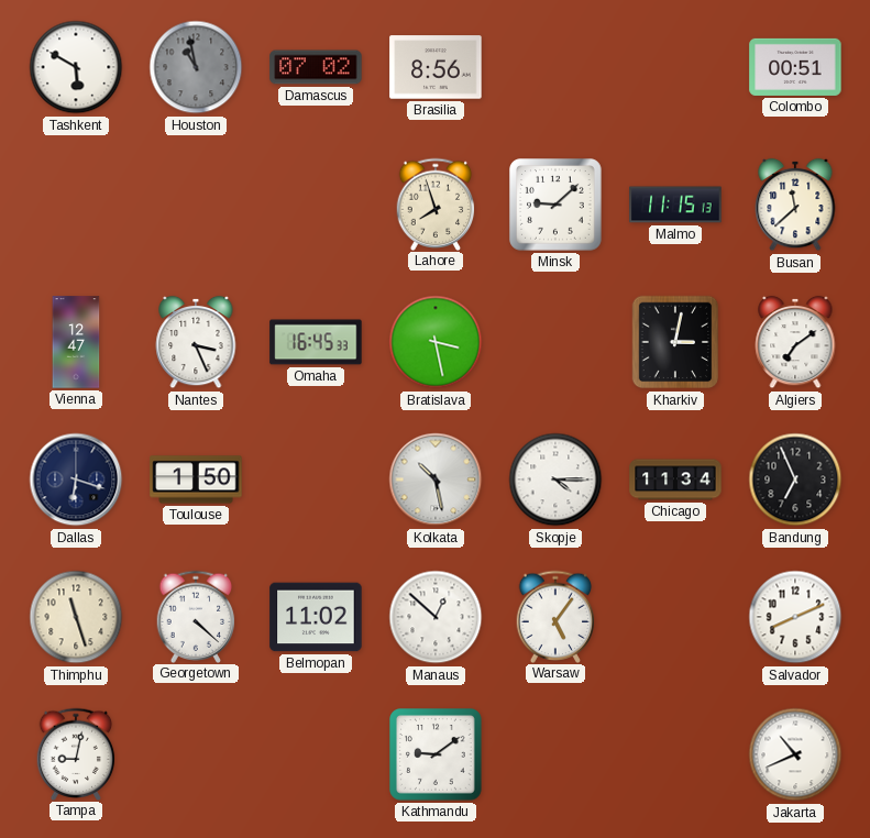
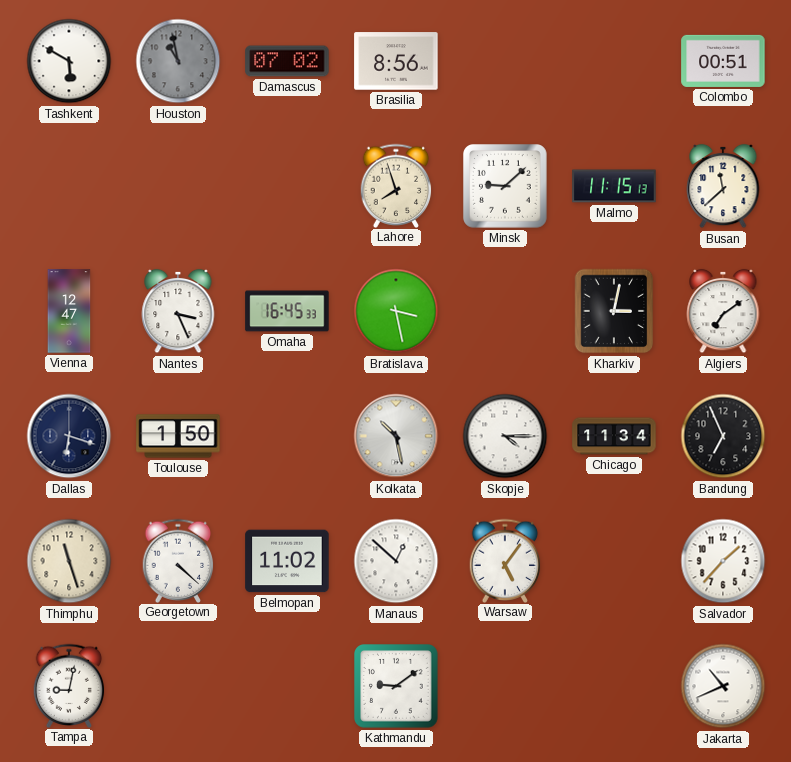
Salvador: 8:11 -> 1:37
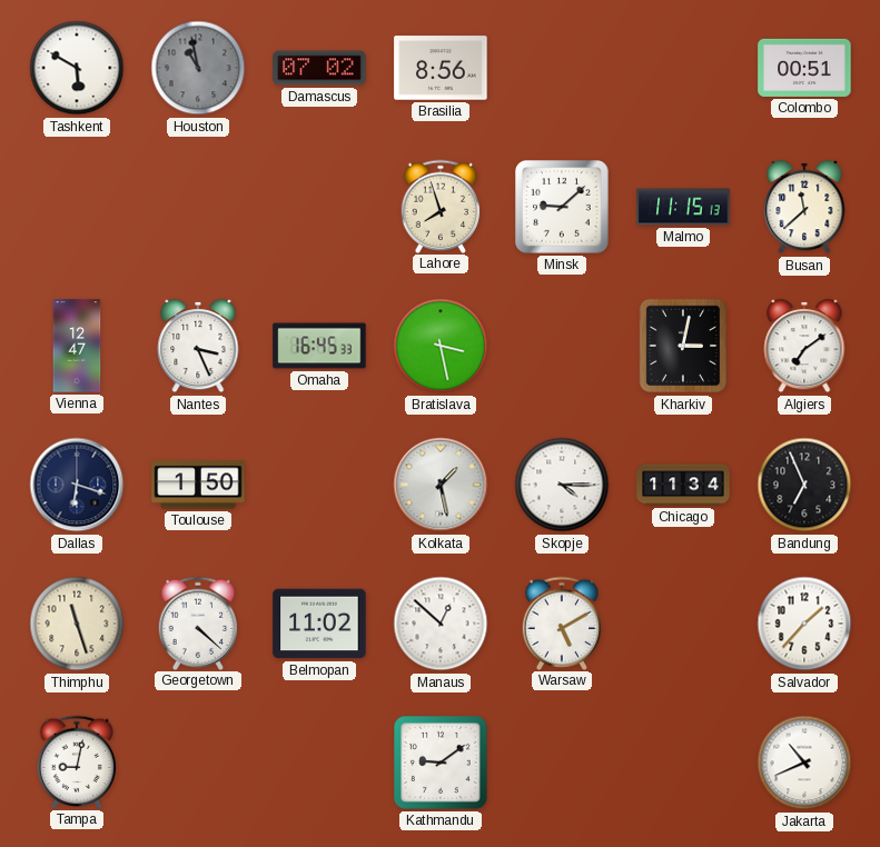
Kolkata: 10:28 -> 1:28
Warsaw: 5:06 -> 5:10
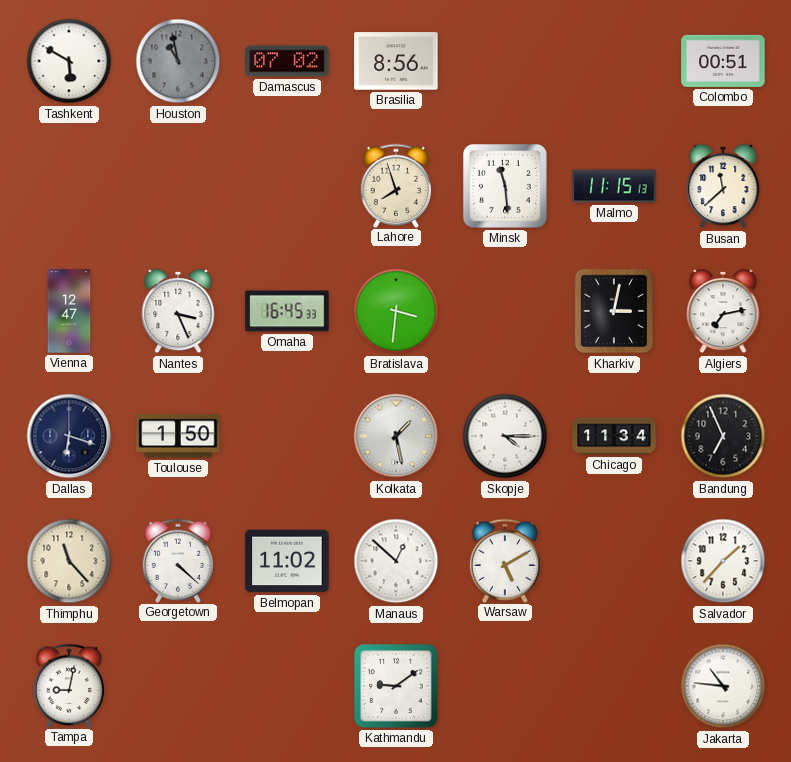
Minsk: 9:08 -> 11:29
Bratislava: 3:28 -> 3:31
Algiers: 7:09 -> 7:13
Thimphu: 11:27 -> 11:23
Jakarta: 10:41 -> 10:46
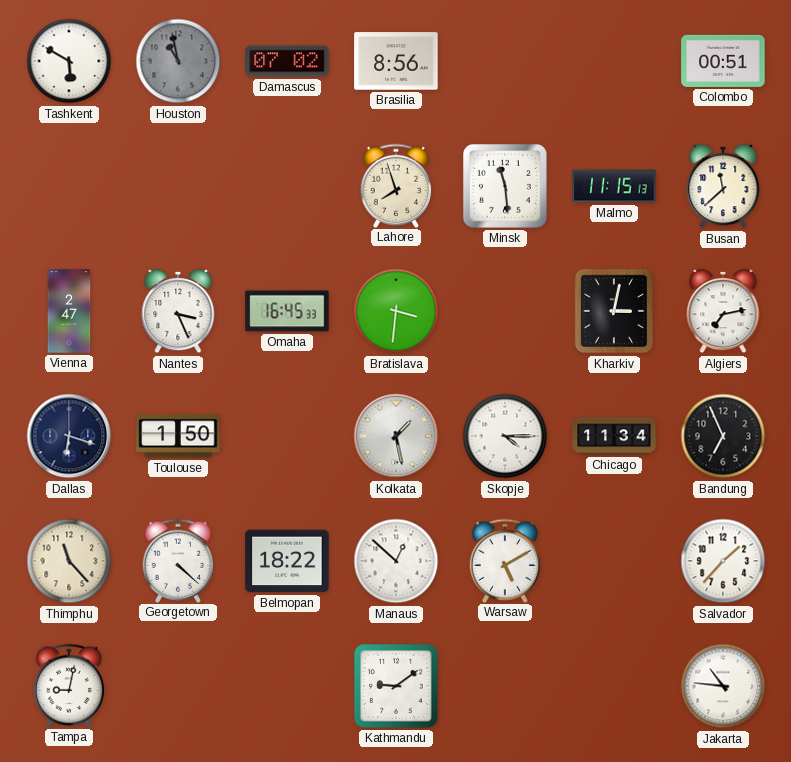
Vienna: 12:47 -> 2:47
Belmopan: 11:02 -> 18:22
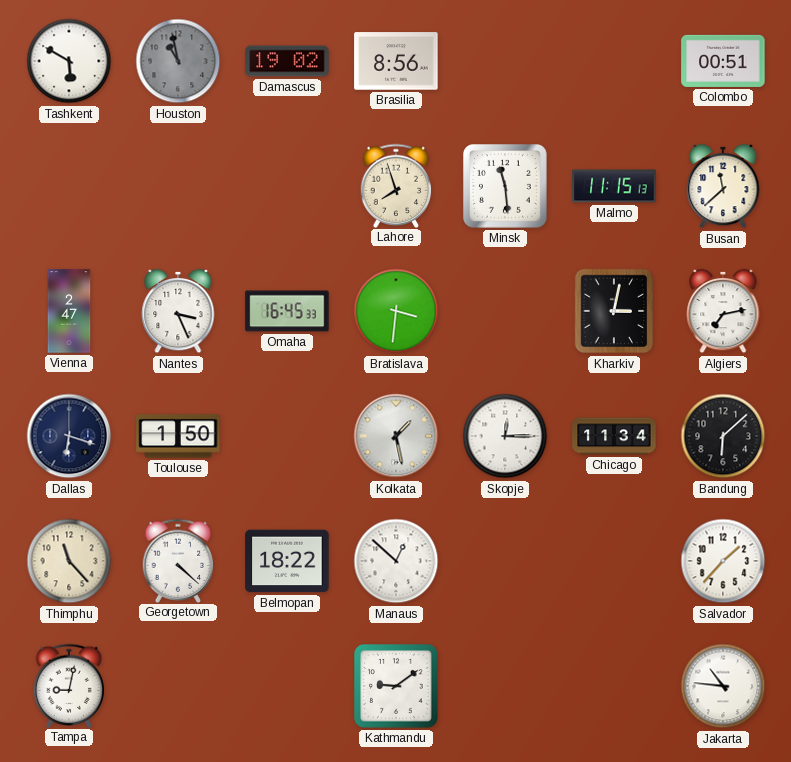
Damascus: 07:02 -> 19:02
Skopje: 4:15 -> 12:15
Bandung: 6:56 -> 6:08
Warsaw: 5:10 -> none
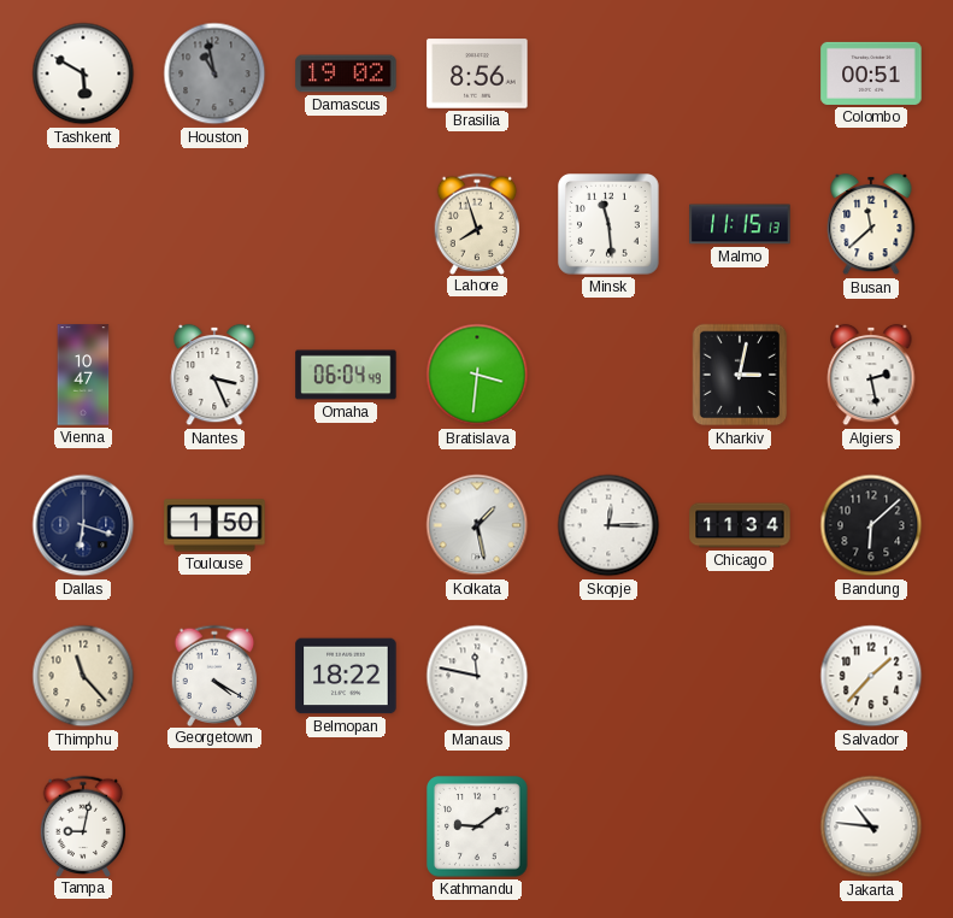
Vienna: 2:47 -> 10:47
Omaha: 16:45 -> 06:04
Algiers: 7:13 -> 2:28
Georgetown: 4:22 -> 4:20
Manaus: 12:52 -> 11:47
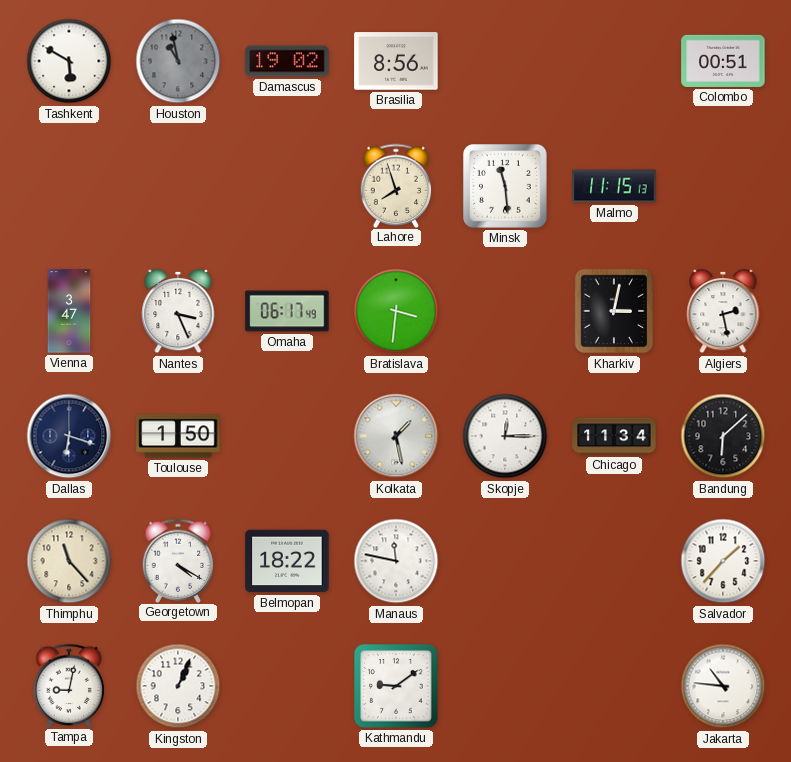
Busan: 11:38 -> none
Vienna: 10:47 -> 3:47
Omaha: 06:04 -> 06:17
Kingston: none -> 1:04
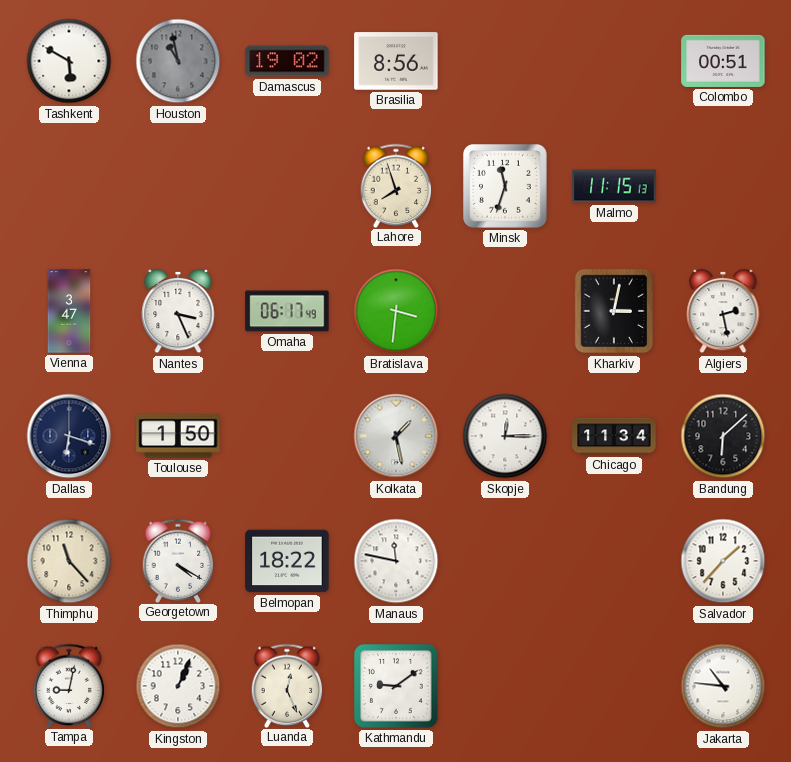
Minsk: 11:29 -> 11:33
Luanda: none -> 12:26
